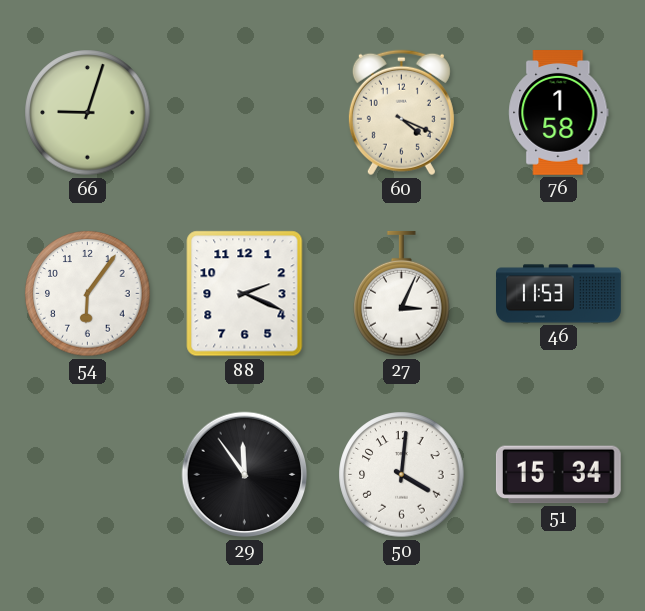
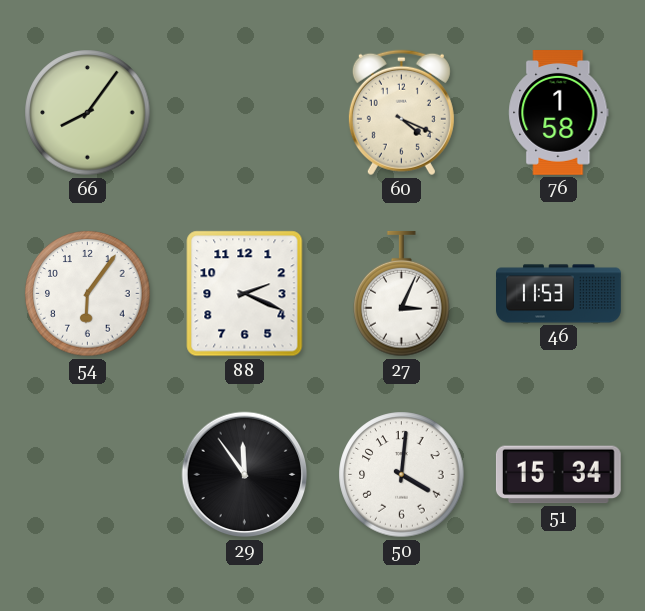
66: 9:03 -> 8:06
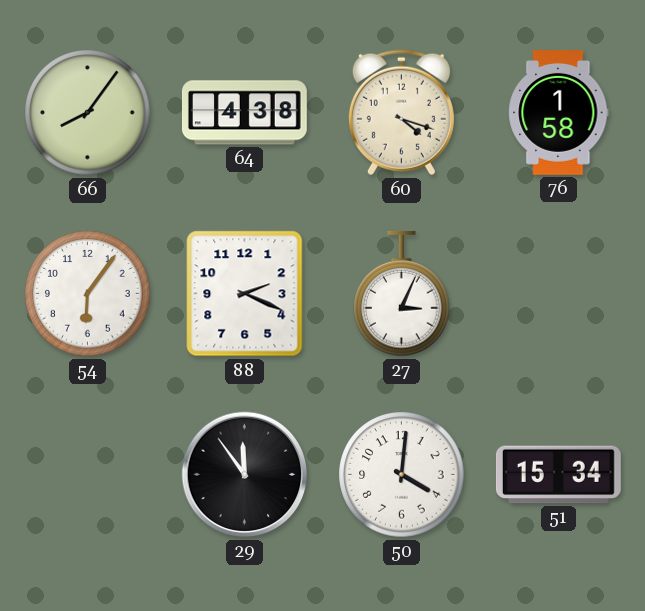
64: none -> 4:38
60: 4:19 -> 4:18
46: 11:53 -> none
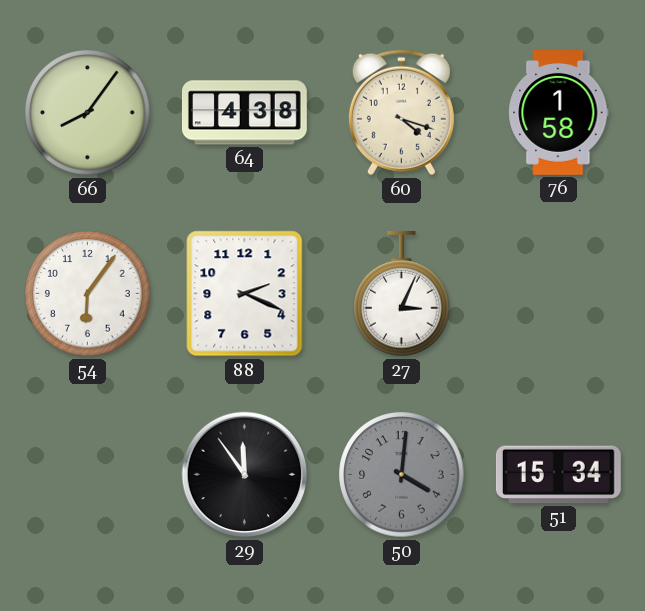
50 dial: white -> grey
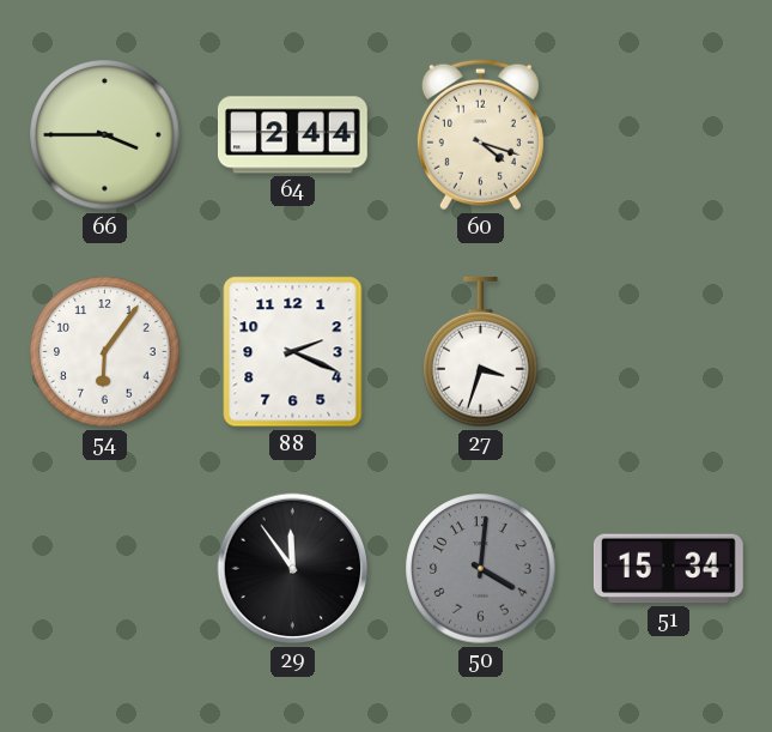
66: 8:06 -> 3:45
64: 4:38 -> 2:44
76: 1:58 -> none
27: 3:04 -> 3:33
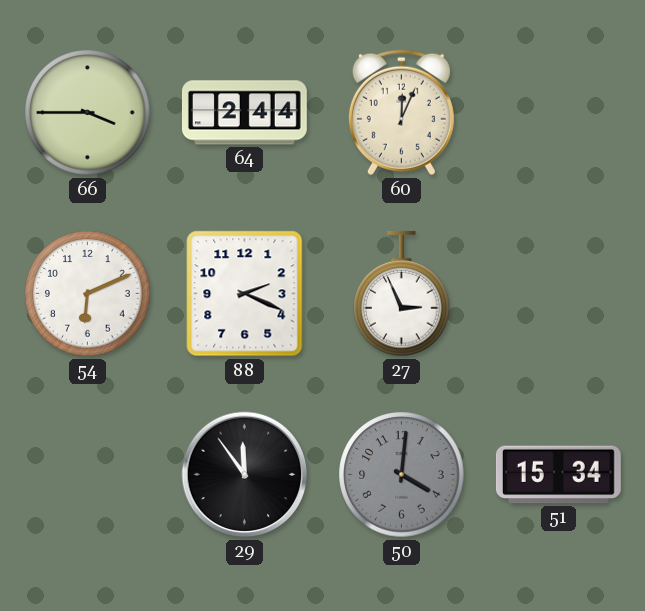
60: 4:18 -> 12:04
54: 6:06 -> 6:11
27: 3:33 -> 2:56
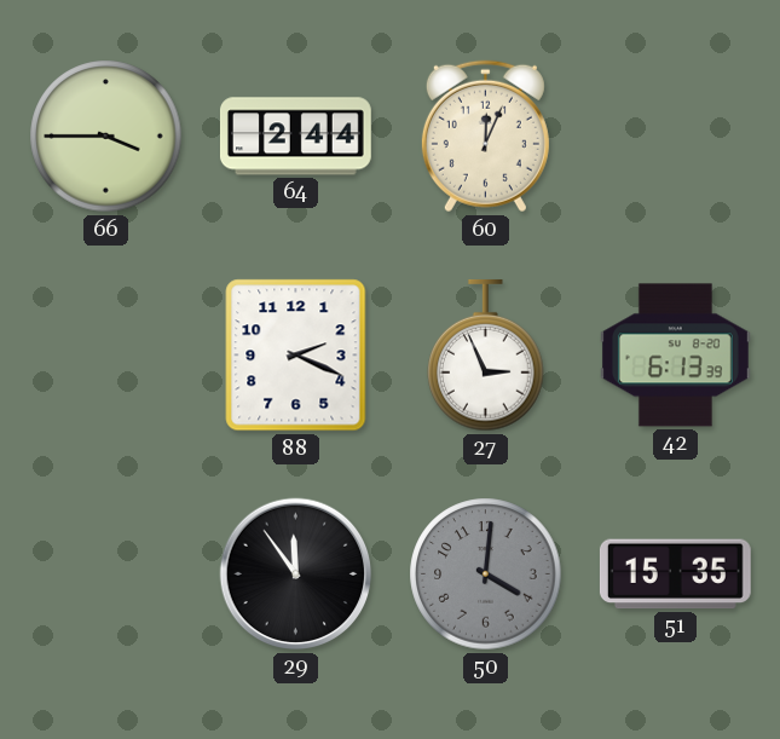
54: 6:11 -> none
42: none -> 6:13
51: 15:34 -> 15:35
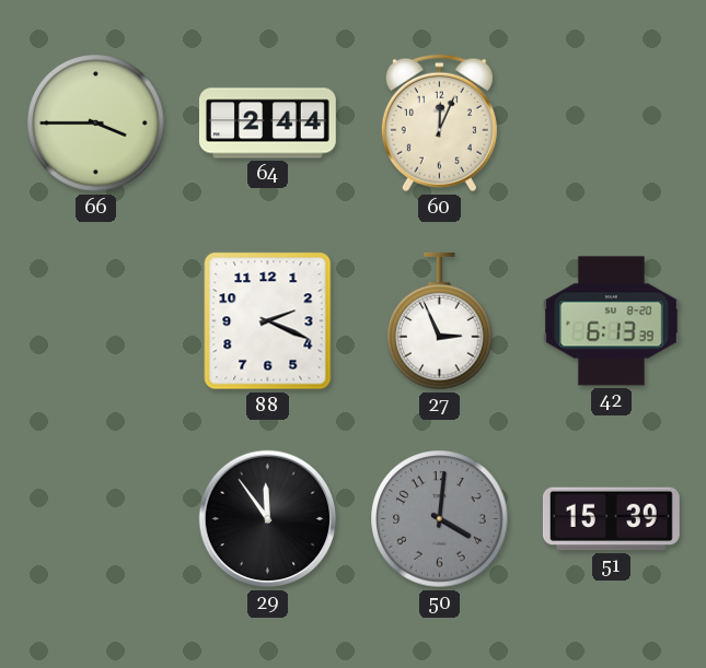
51: 15:35 -> 15:39
